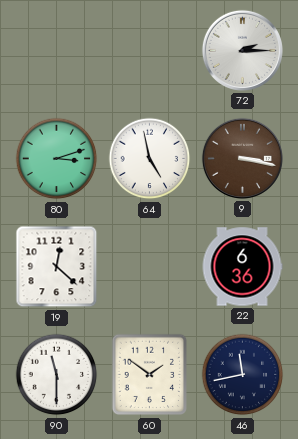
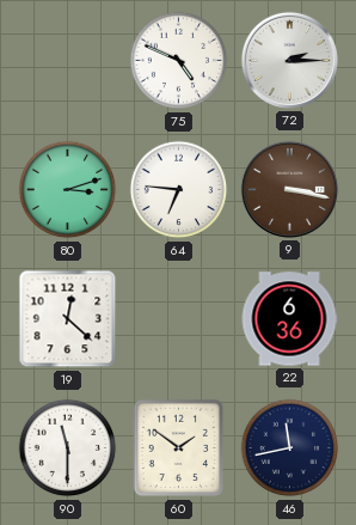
75: none -> 4:49
64: 4:58 -> 6:46
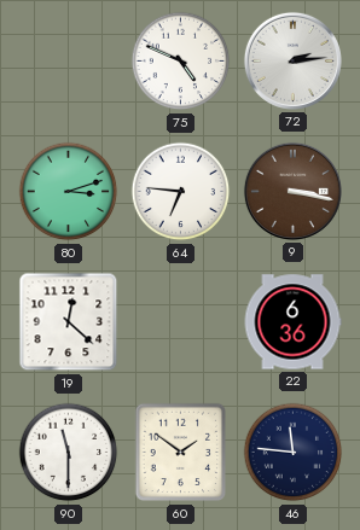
72: 2:15 -> 2:14
46: 11:43 -> 11:46
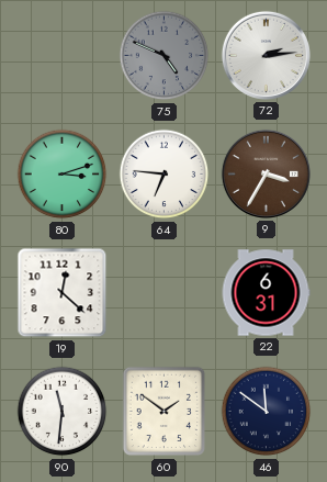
75 dial: white -> grey
9: 3:17 -> 3:35
22: 6:36 -> 6:31
90: 11:30 -> 11:31
46: 11:46 -> 11:51
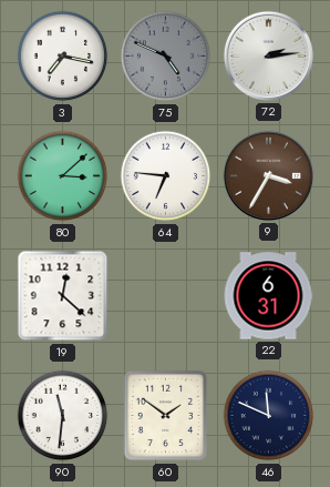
3: none -> 7:17
80: 3:12 -> 3:08
46: 11:51 -> 11:49
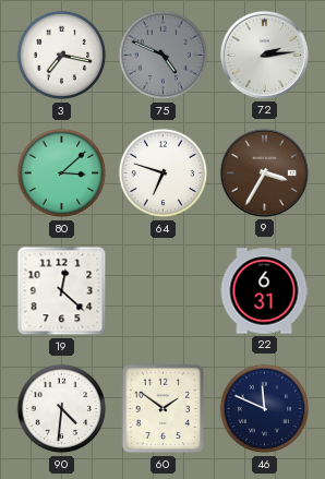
64: 6:46 -> 6:48
90: 11:31 -> 4:31
